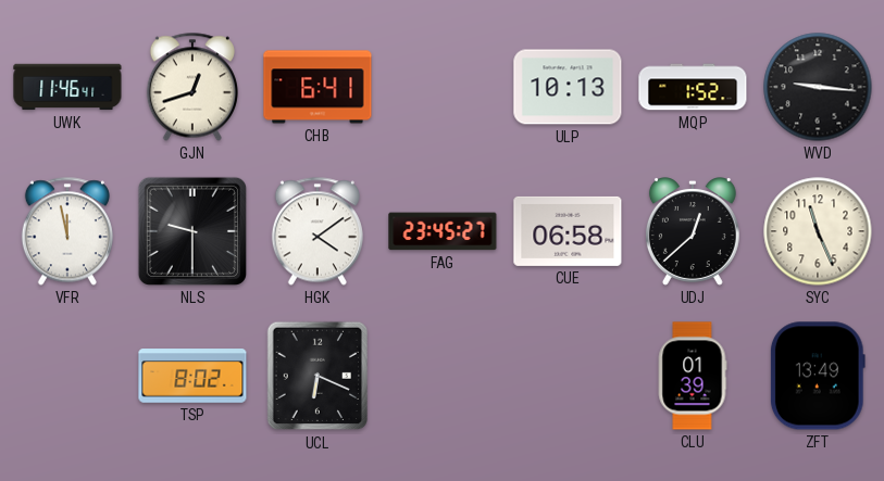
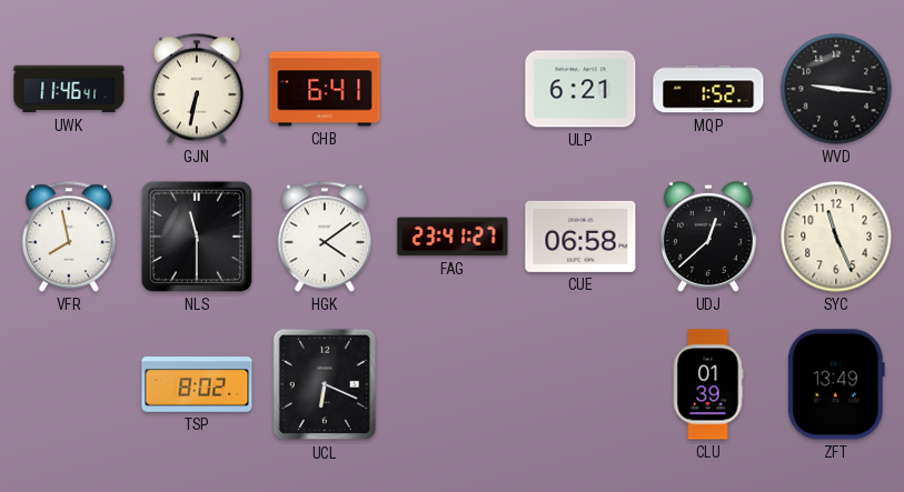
GJN: 12:42 -> 6:32
ULP: 10:13 -> 6:21
VFR: 11:58 -> 7:58
NLS: 9:30 -> 11:30
FAG: 23:45 -> 23:41
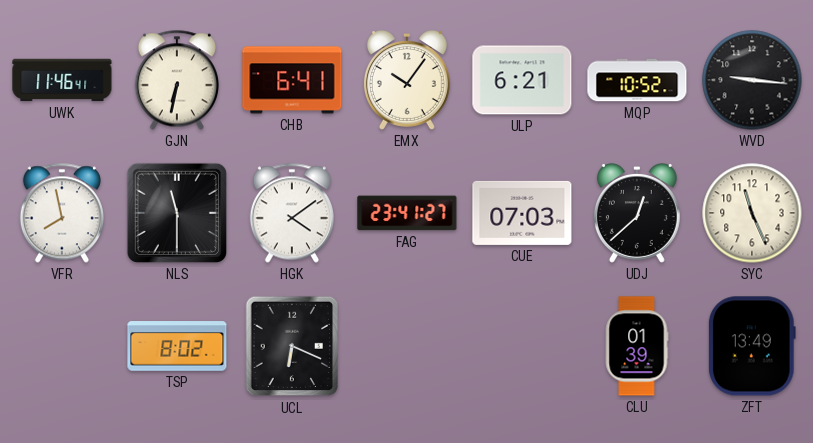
EMX: none -> 10:06
MQP: 1:52 -> 10:52
CUE: 06:58 -> 07:03
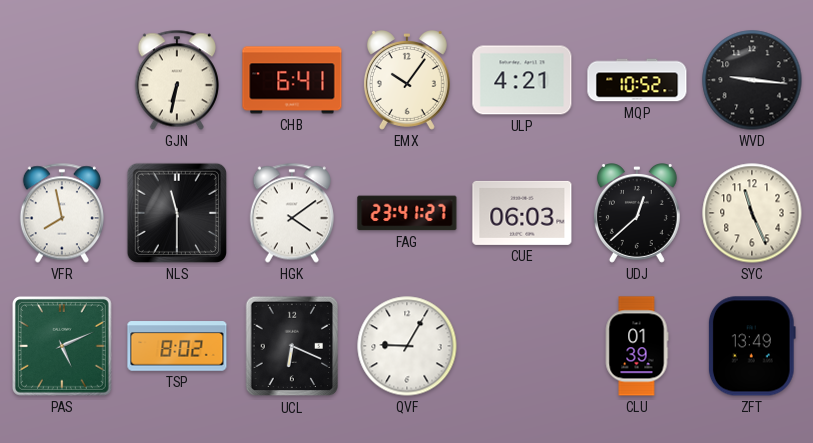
UWK: 11:46 -> none
ULP: 6:21 -> 4:21
CUE: 07:03 -> 06:03
PAS: none -> 5:11
QVF: none -> 9:05
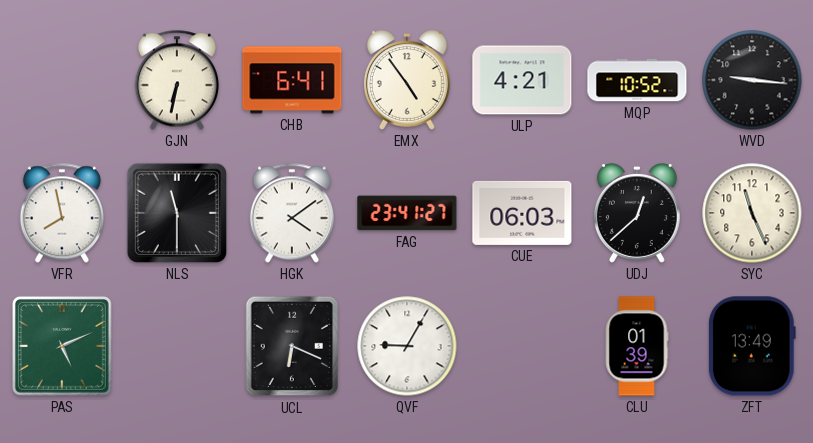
EMX: 10:06 -> 4:54
TSP: 8:02 -> none
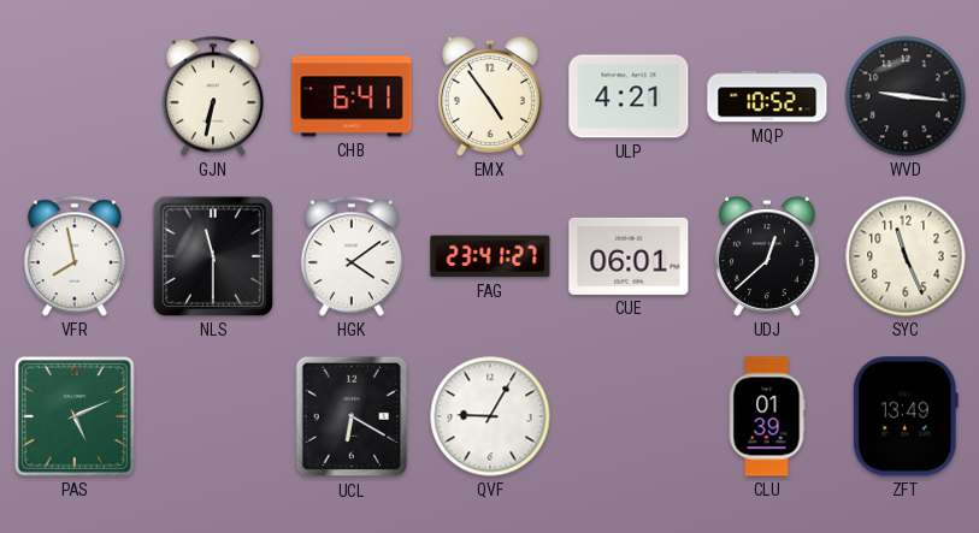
CUE: 06:03 -> 06:01
UCL: 6:19 -> 6:20
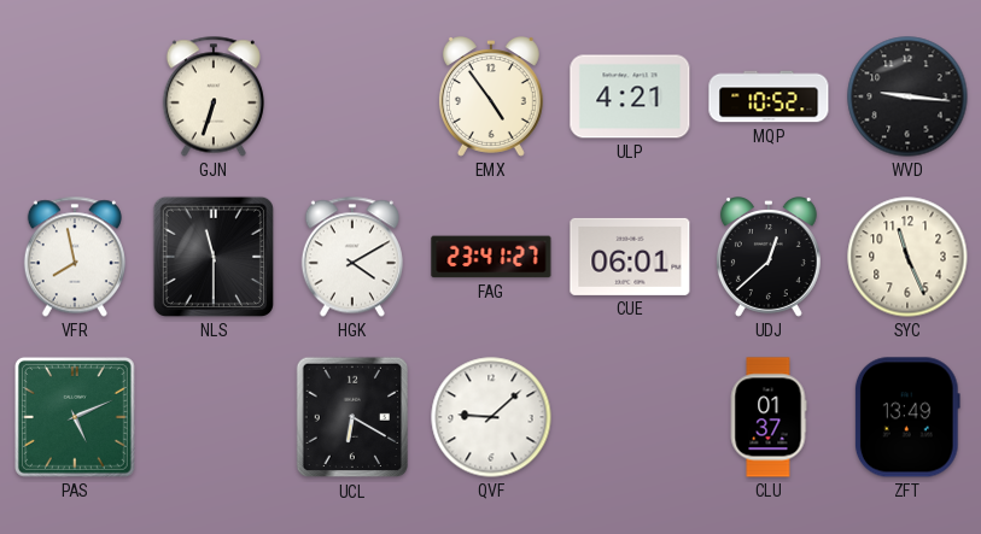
GJN: 6:32 -> 6:33
CHB: 6:41 -> none
HGK: 4:09 -> 4:10
QVF: 9:05 -> 9:08
CLU: 01:39 -> 01:37
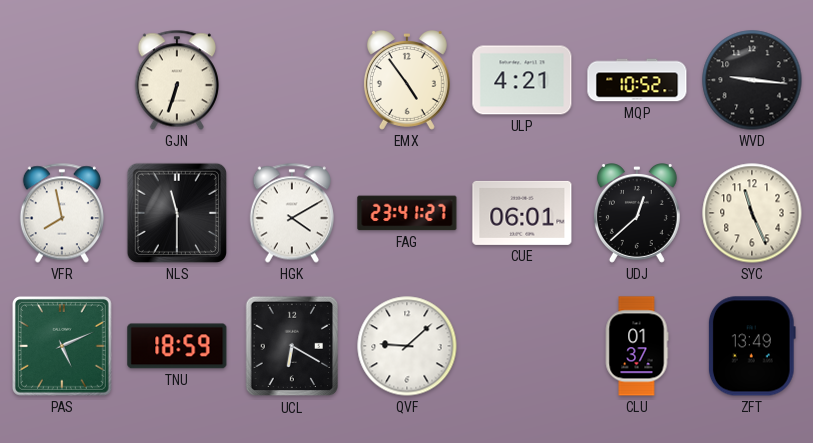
TNU: none -> 18:59
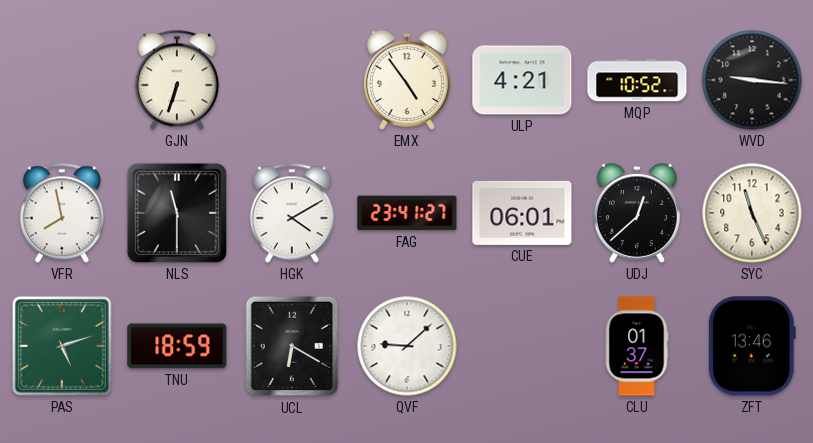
PAS: 5:11 -> 5:12
ZFT: 13:49 -> 13:46
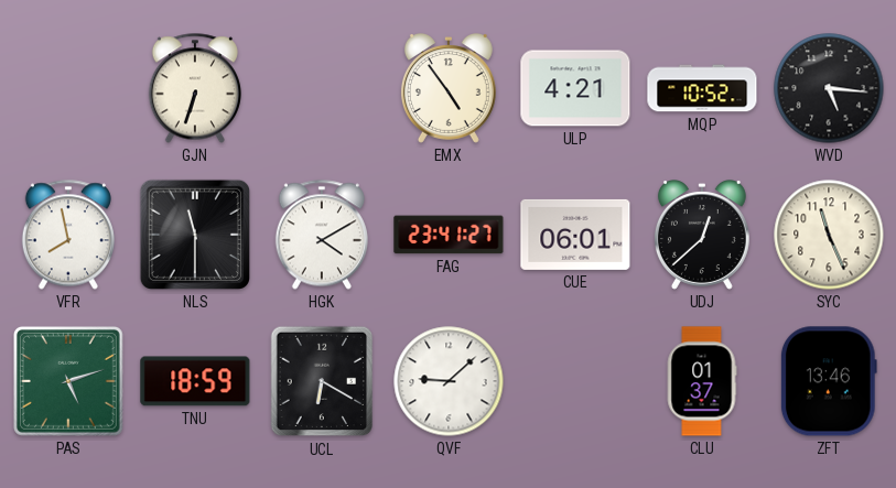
WVD: 9:16 -> 5:16
